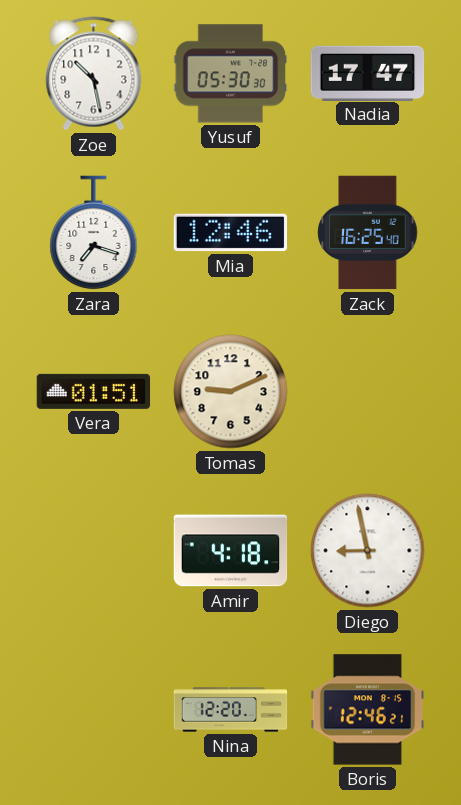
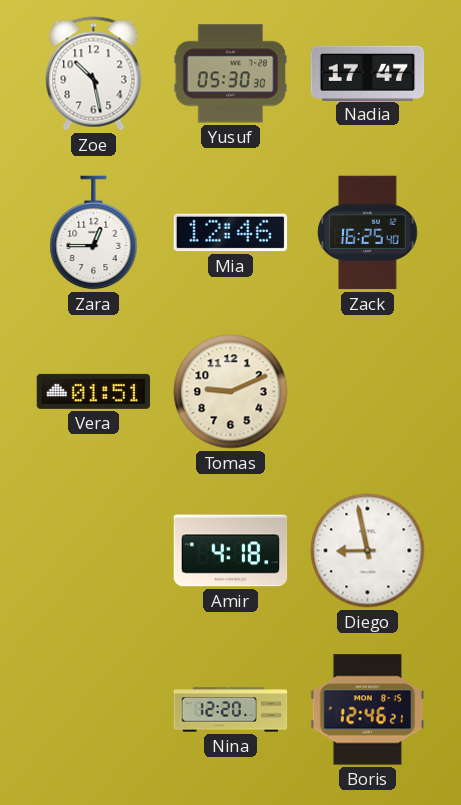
Zara: 7:18 -> 12:45
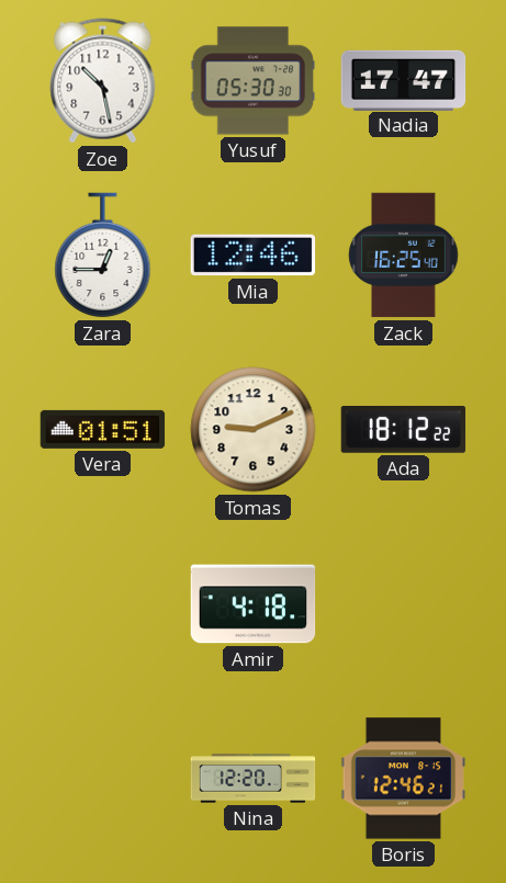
Ada: none -> 18:12
Diego: 8:58 -> none
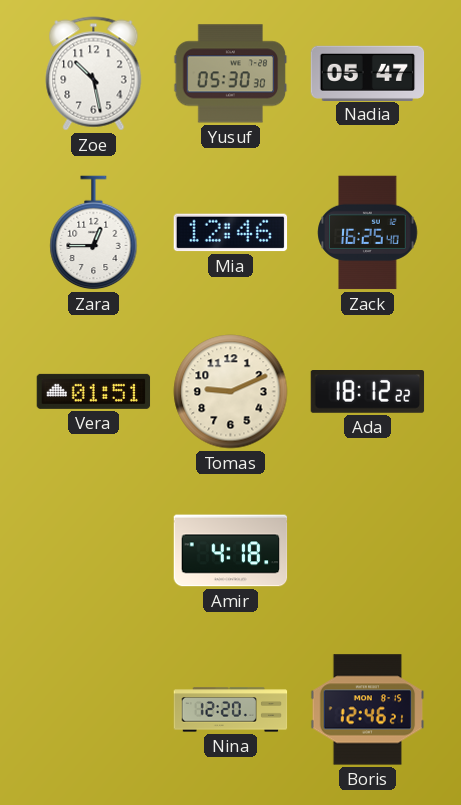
Nadia: 17:47 -> 05:47
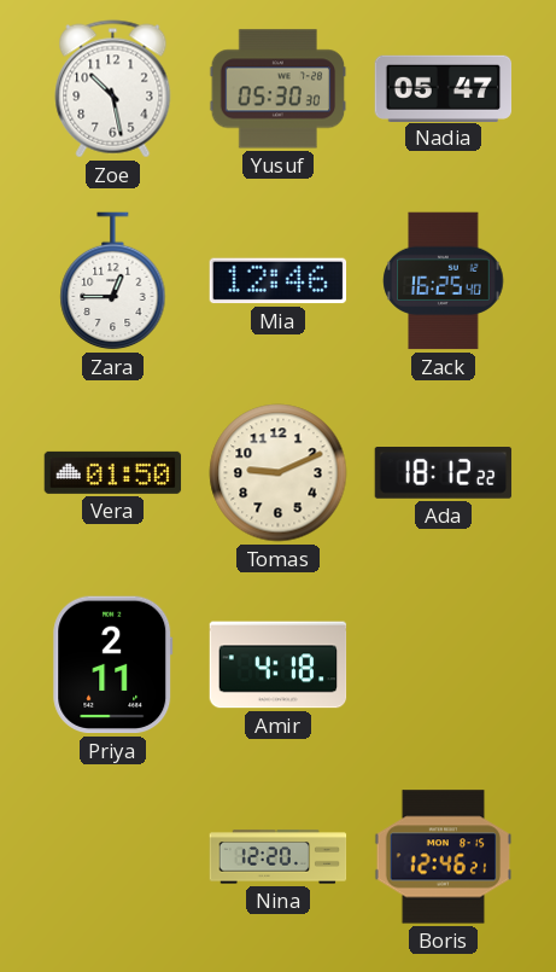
Vera: 01:51 -> 01:50
Priya: none -> 2:11
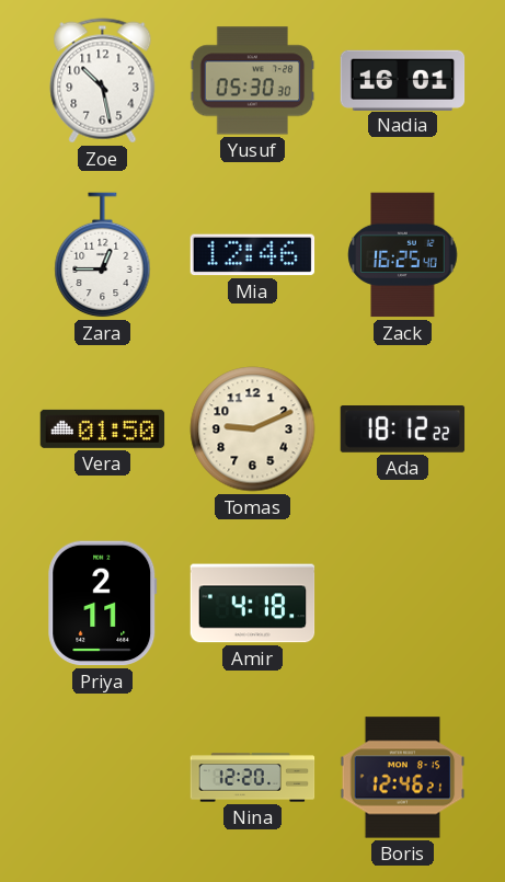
Nadia: 05:47 -> 16:01
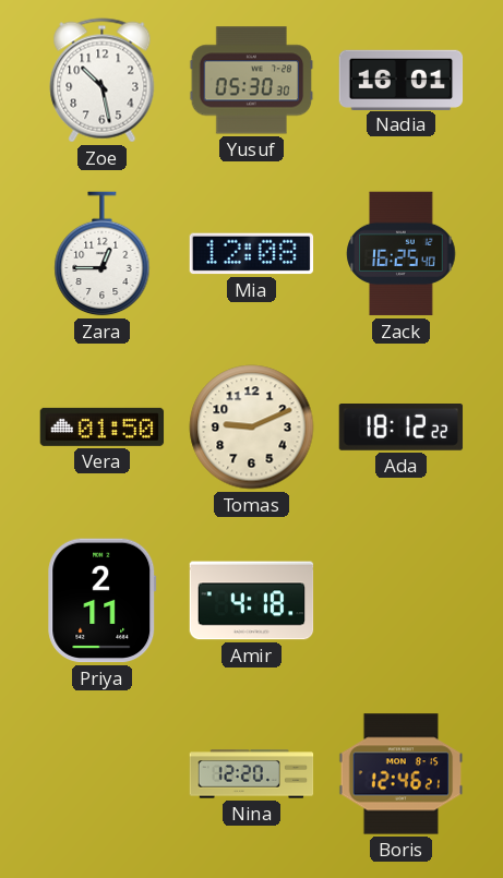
Mia: 12:46 -> 12:08
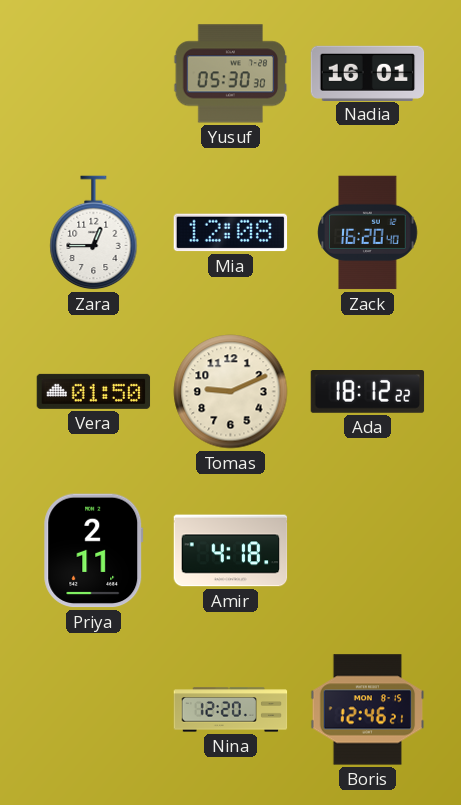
Zoe: 10:28 -> none
Zack: 16:25 -> 16:20
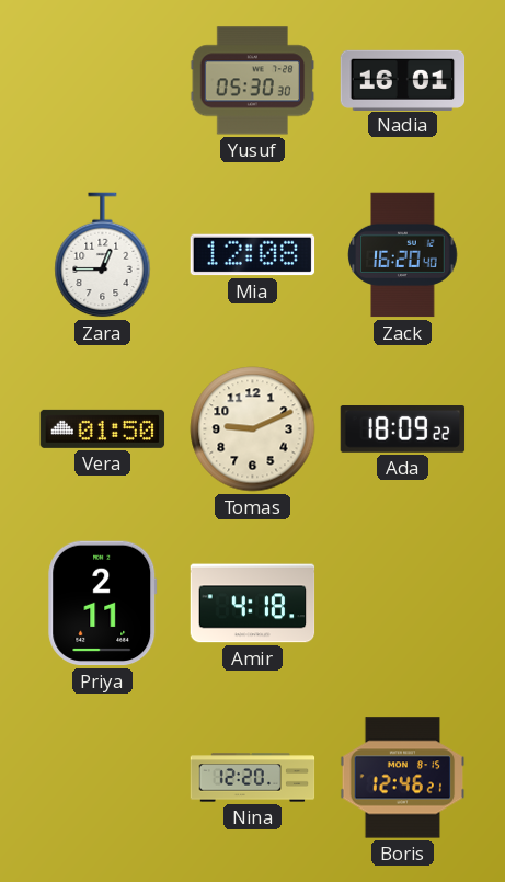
Ada: 18:12 -> 18:09
